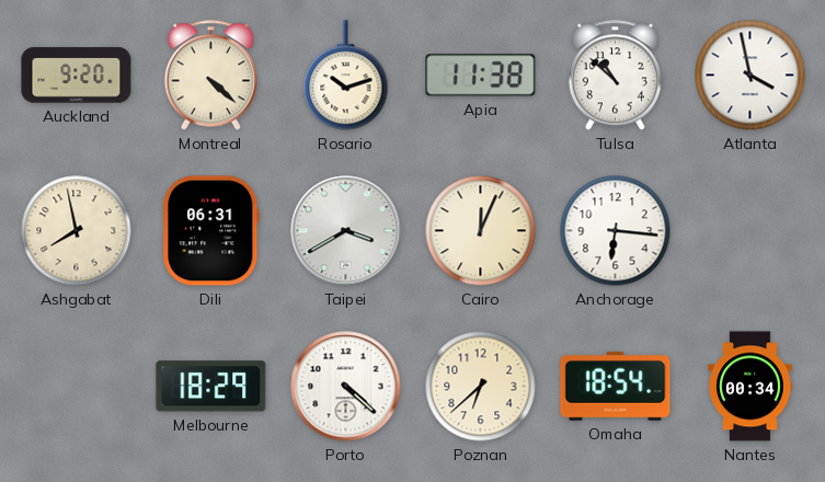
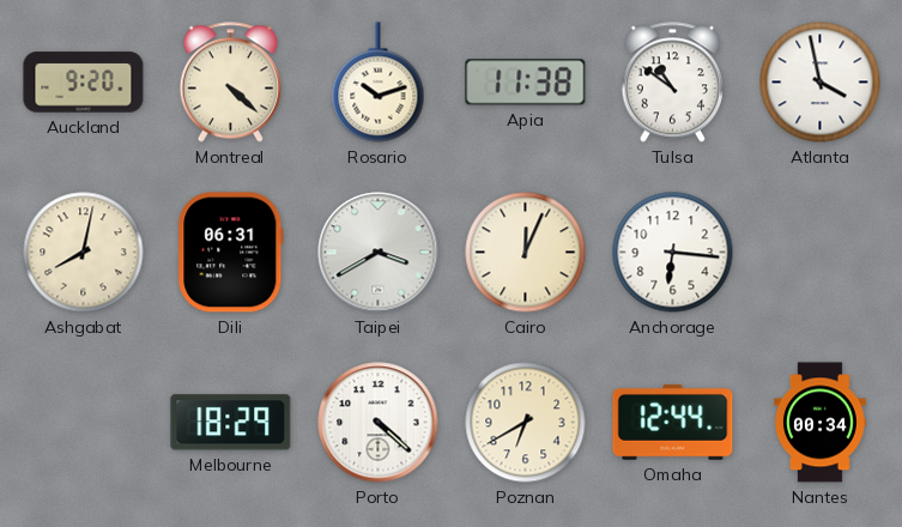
Tulsa: 10:52 -> 10:51
Ashgabat: 7:58 -> 8:02
Poznan: 6:38 -> 6:40
Omaha: 18:54 -> 12:44
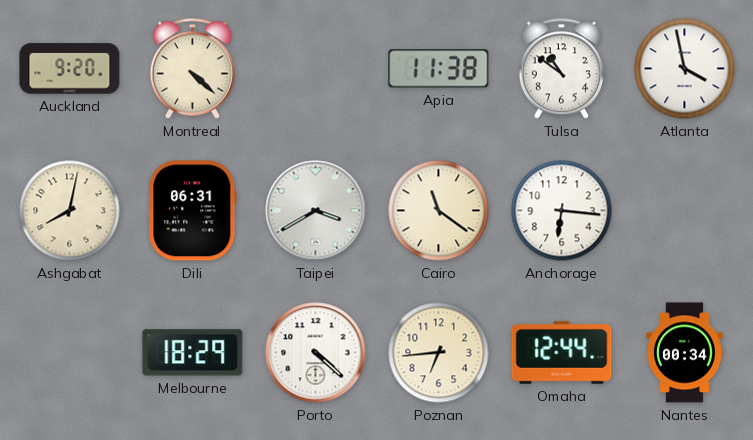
Rosario: 10:12 -> none
Cairo: 12:04 -> 11:21
Poznan: 6:40 -> 6:44
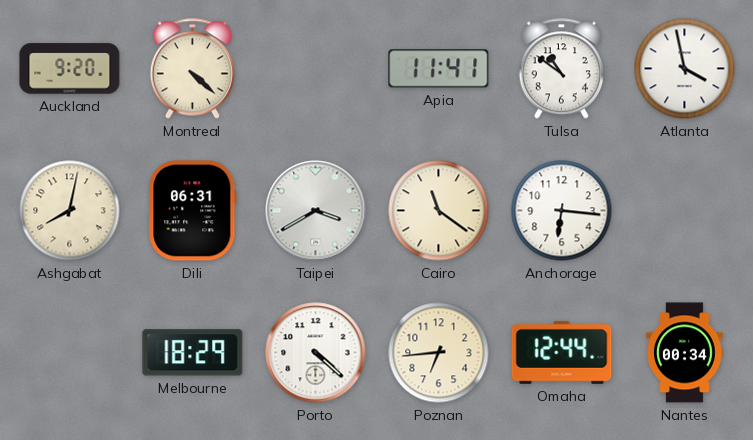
Apia: 11:38 -> 11:41
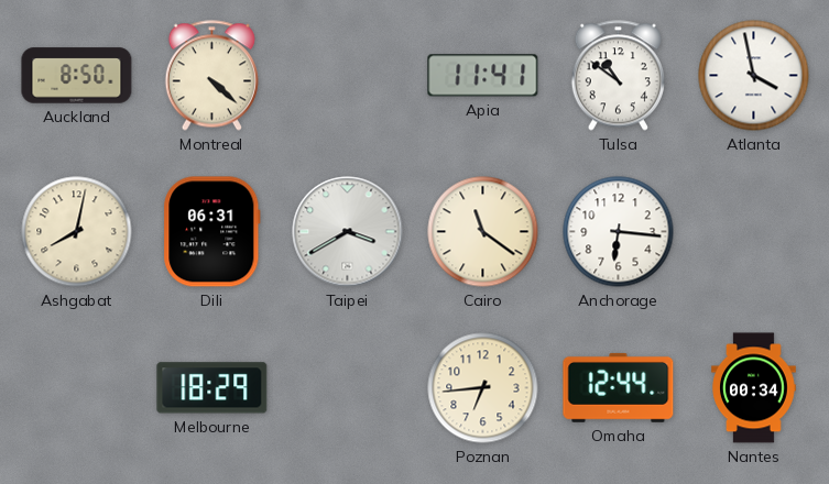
Auckland: 9:20 -> 8:50
Porto: 4:22 -> none
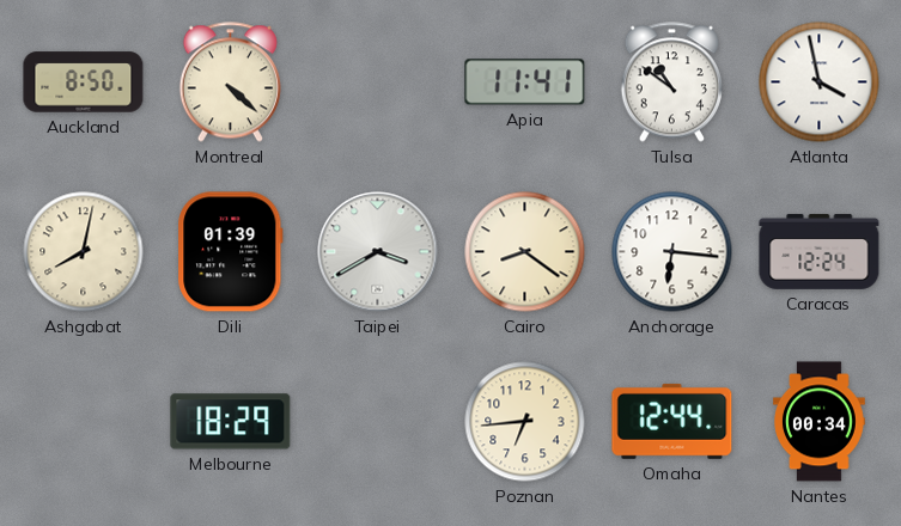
Dili: 06:31 -> 01:39
Cairo: 11:21 -> 8:21
Caracas: none -> 12:24
